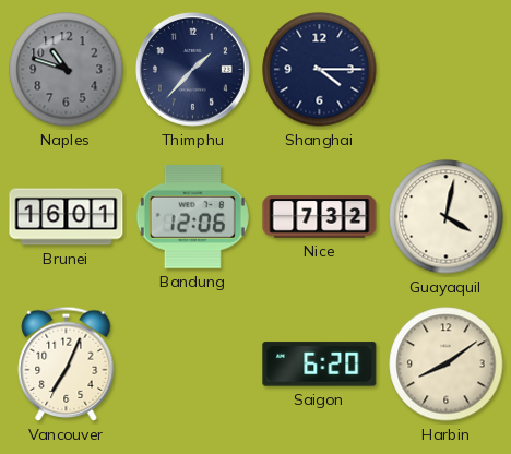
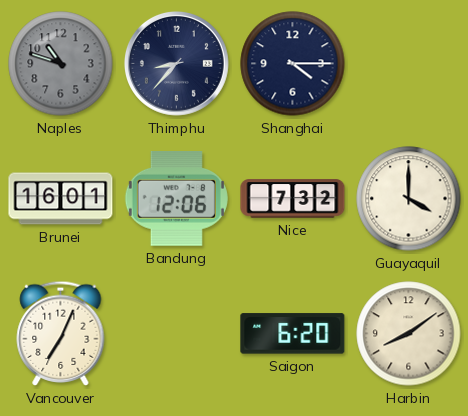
Thimphu: 1:37 -> 8:37
Guayaquil: 4:02 -> 4:00
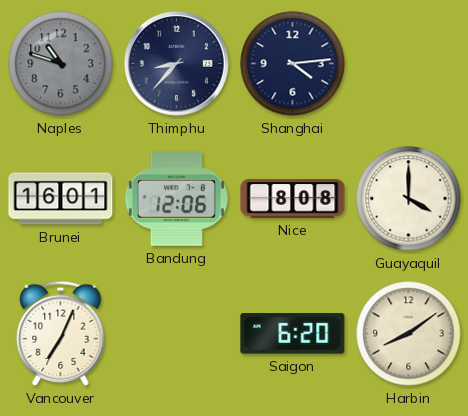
Shanghai: 4:15 -> 4:14
Nice: 7:32 -> 8:08
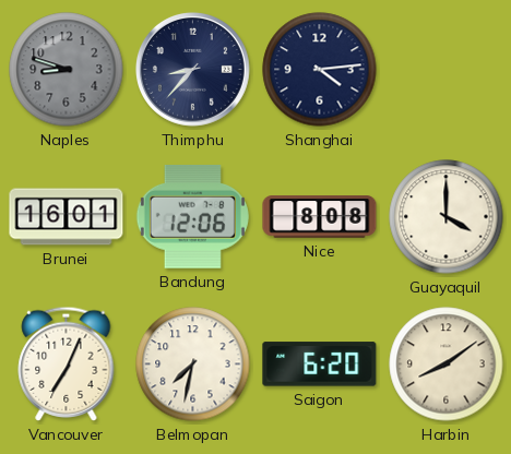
Naples: 10:48 -> 8:48
Belmopan: none -> 7:32
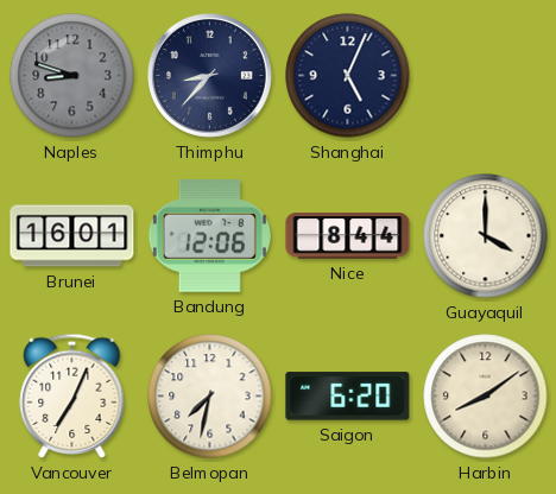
Shanghai: 4:14 -> 5:04
Nice: 8:08 -> 8:44
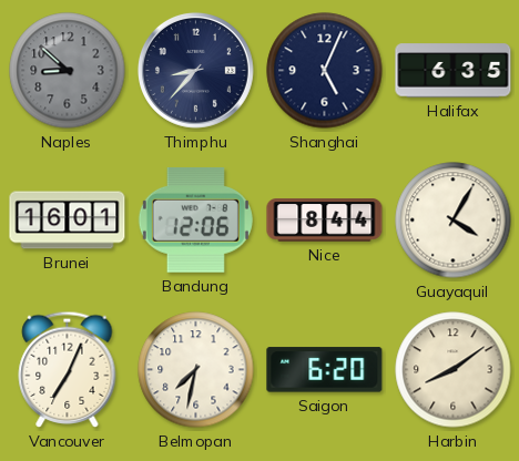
Naples: 8:48 -> 8:52
Halifax: none -> 6:35
Guayaquil: 4:00 -> 4:05
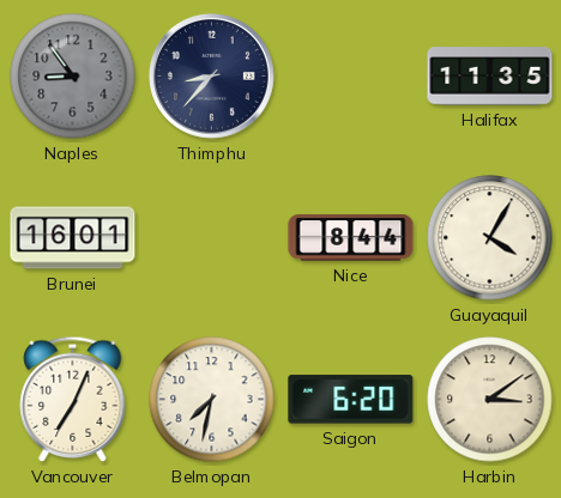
Naples: 8:52 -> 8:54
Shanghai: 5:04 -> none
Halifax: 6:35 -> 11:35
Bandung: 12:06 -> none
Harbin: 8:09 -> 3:09
